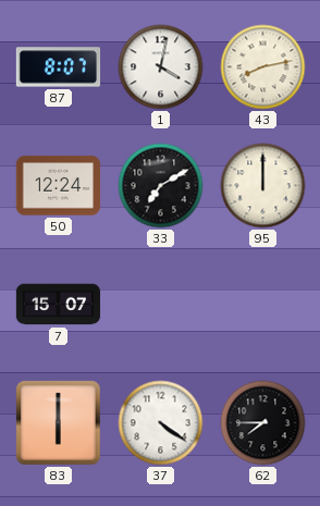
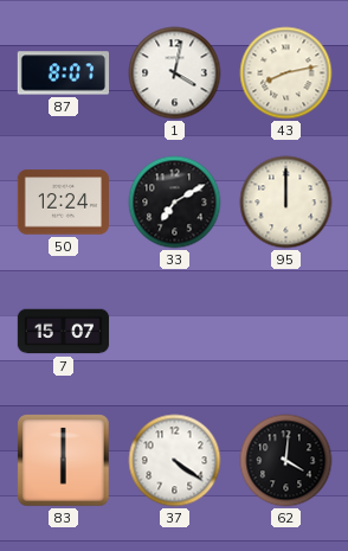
62: 7:45 -> 4:01
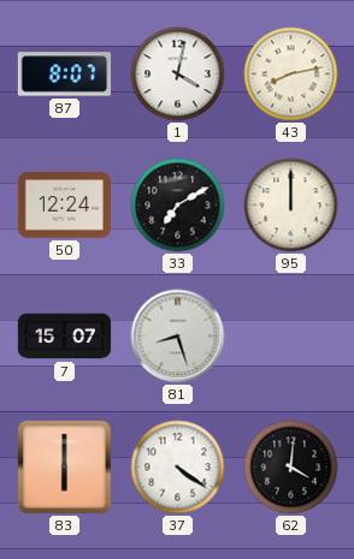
81: none -> 8:27
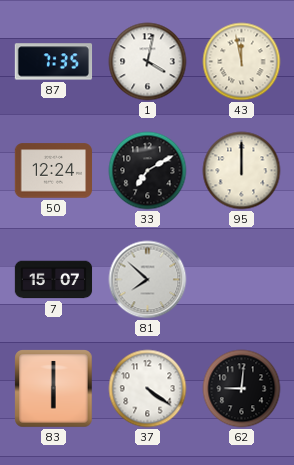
87: 8:07 -> 7:35
43: 8:13 -> 11:58
81: 8:27 -> 7:52
62: 4:01 -> 9:01
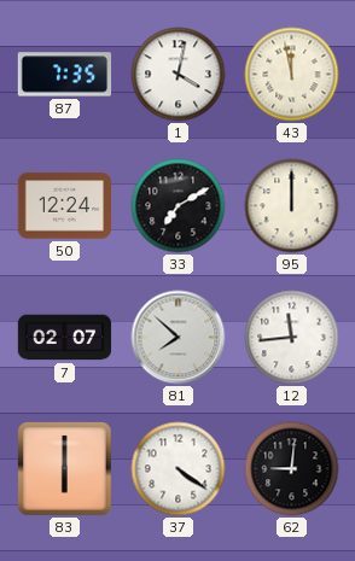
7: 15:07 -> 02:07
12: none -> 11:44
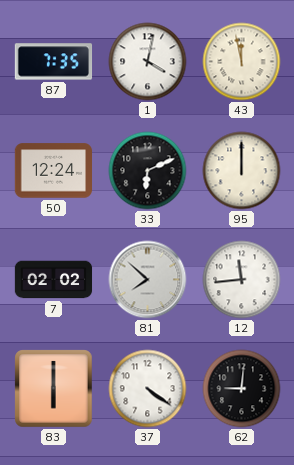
33: 7:10 -> 6:11
7: 02:07 -> 02:02
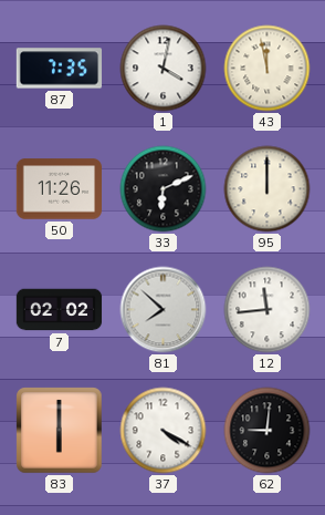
50: 12:24 -> 11:26
37: 4:21 -> 4:20
